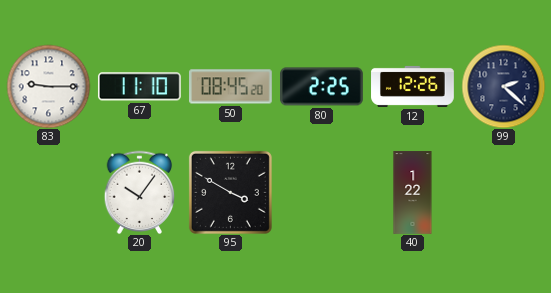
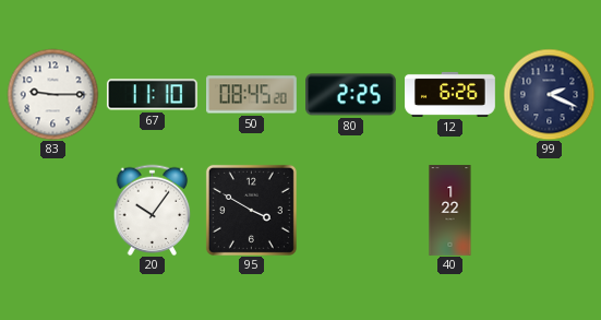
12: 12:26 -> 6:26
99: 2:22 -> 2:19
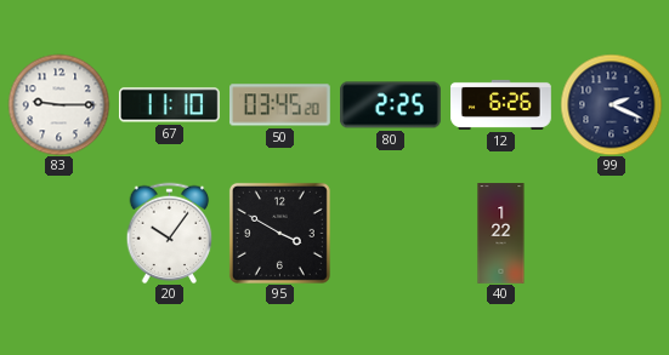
50: 08:45 -> 03:45
